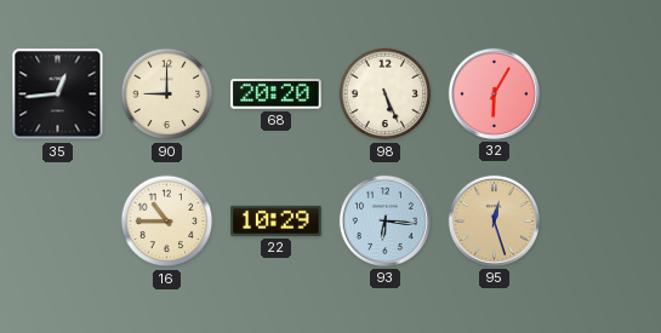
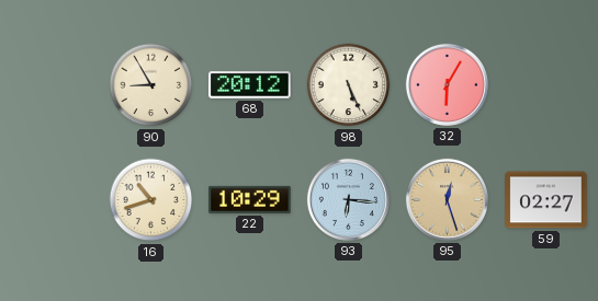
35: 12:44 -> none
90: 9:00 -> 8:55
68: 20:20 -> 20:12
16: 10:45 -> 10:42
59: none -> 02:27
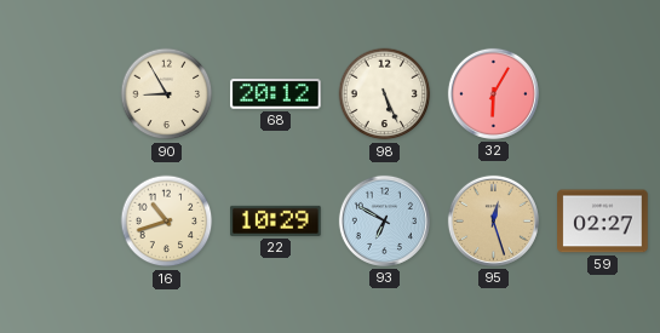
93: 6:16 -> 6:50
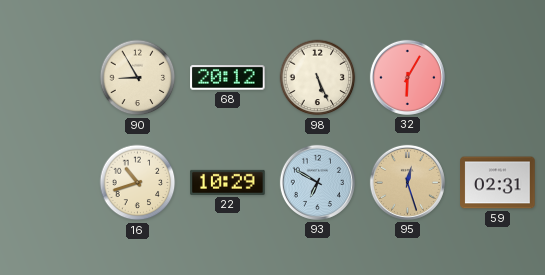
59: 02:27 -> 02:31
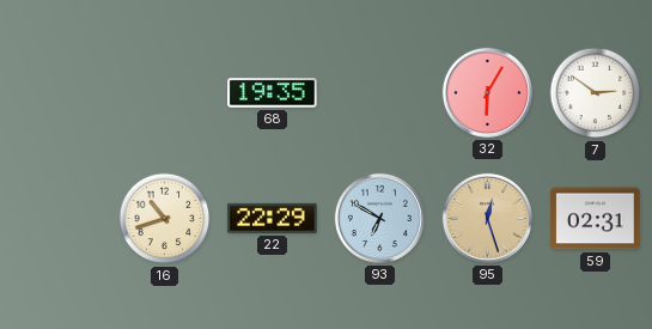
90: 8:55 -> none
68: 20:12 -> 19:35
98: 5:26 -> none
7: none -> 2:51
22: 10:29 -> 22:29
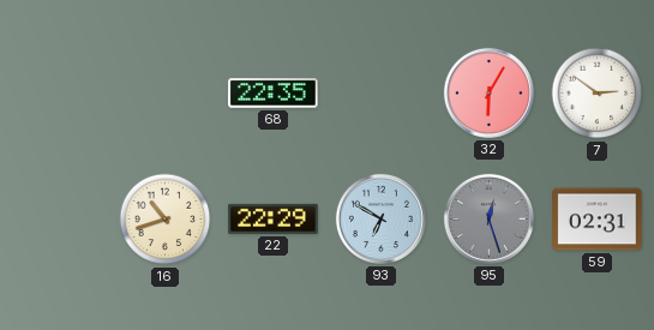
68: 19:35 -> 22:35
95 dial: champagne -> grey
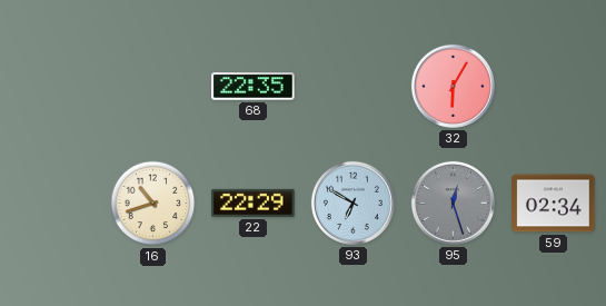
7: 2:51 -> none
59: 02:31 -> 02:34
